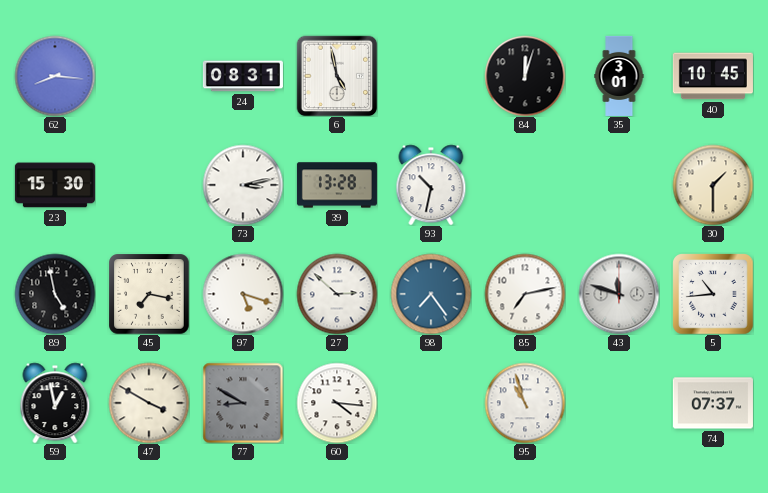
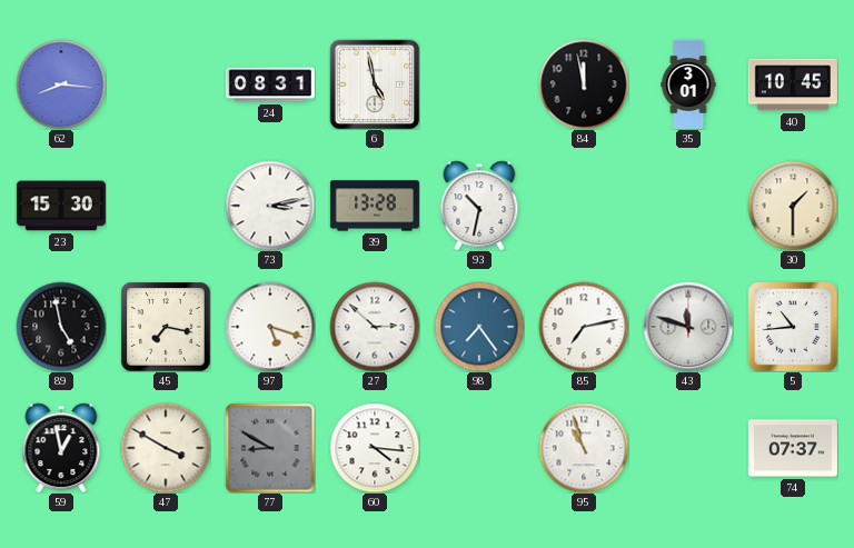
84: 12:03 -> 11:58
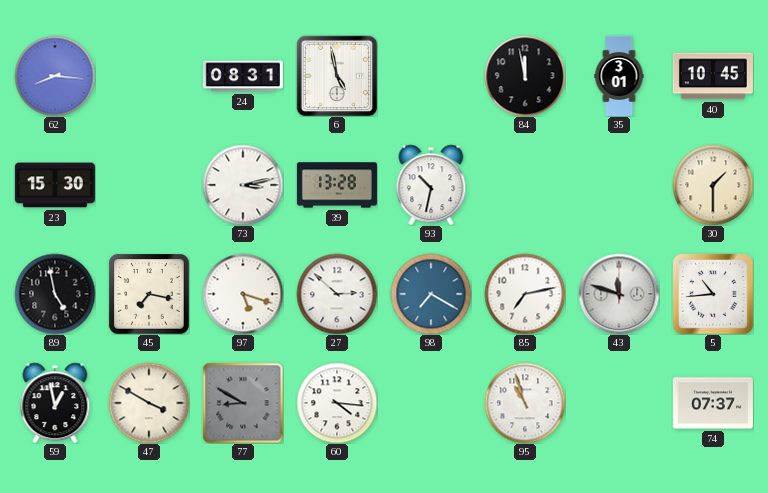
98: 7:24 -> 7:20
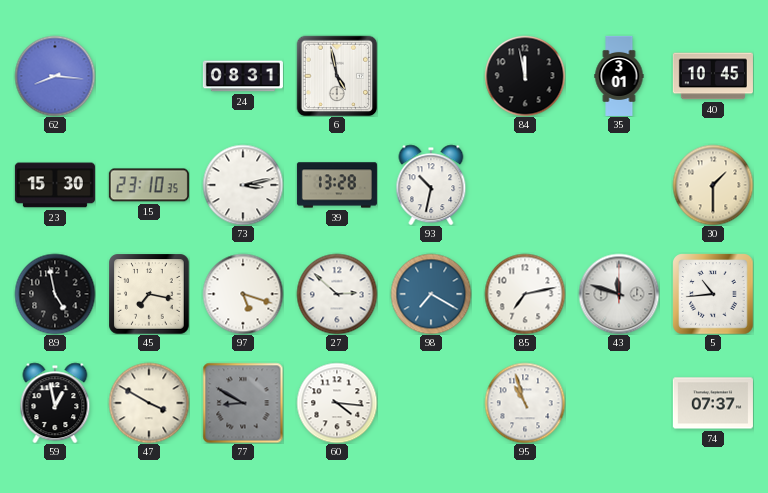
15: none -> 23:10
